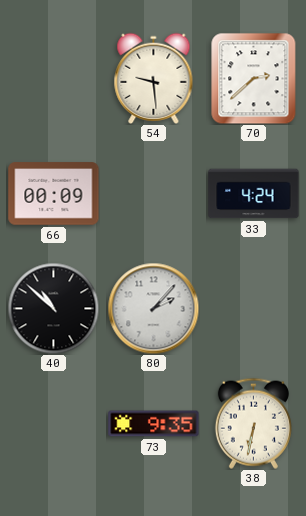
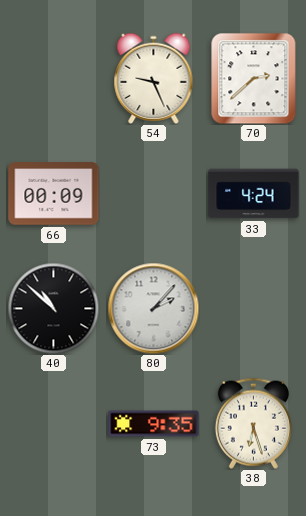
54: 9:29 -> 9:26
38: 6:32 -> 6:27
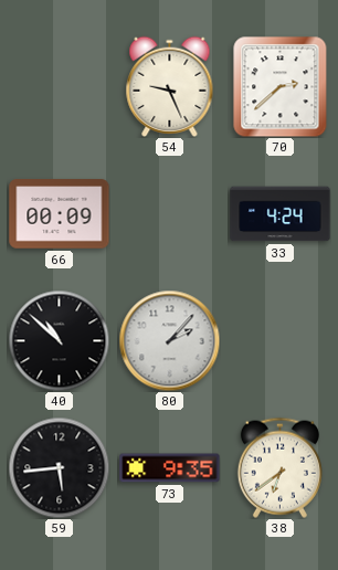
59: none -> 5:44
38: 6:27 -> 6:39
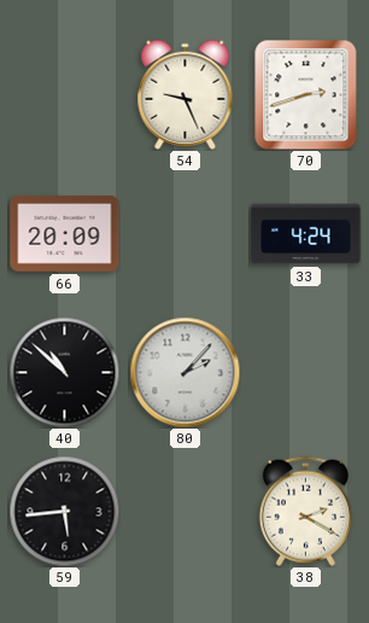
70: 2:38 -> 2:42
66: 00:09 -> 20:09
73: 9:35 -> none
38: 6:39 -> 2:20
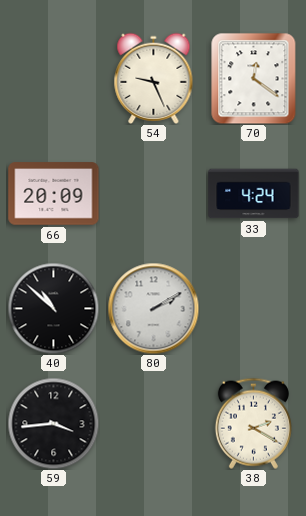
70: 2:42 -> 12:21
80: 2:07 -> 2:10
59: 5:44 -> 3:44
